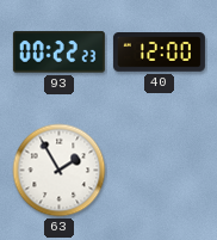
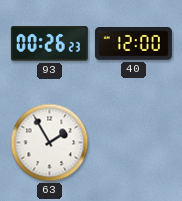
93: 00:22 -> 00:26
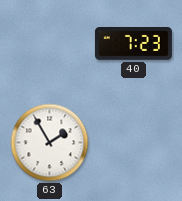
93: 00:26 -> none
40: 12:00 -> 7:23
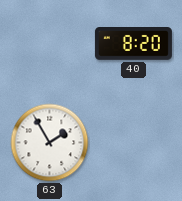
40: 7:23 -> 8:20
